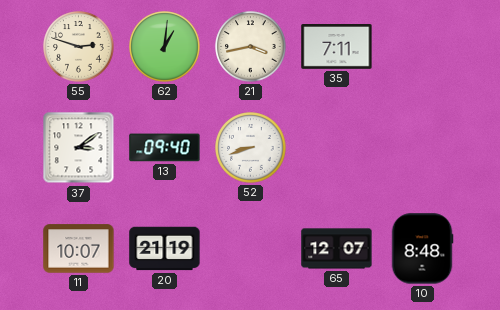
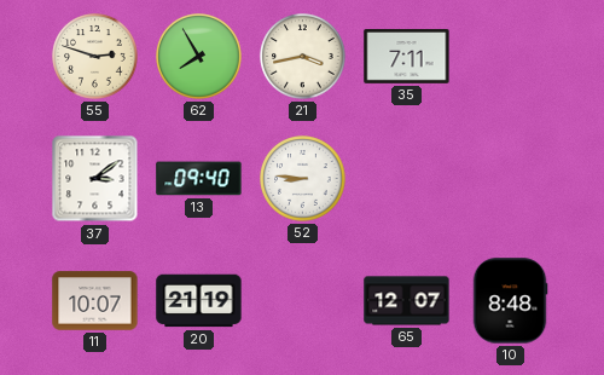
62: 1:01 -> 7:55
52: 8:42 -> 8:46
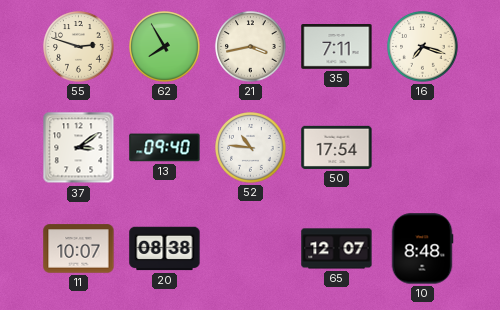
16: none -> 7:18
52: 8:46 -> 10:46
50: none -> 17:54
20: 21:19 -> 08:38
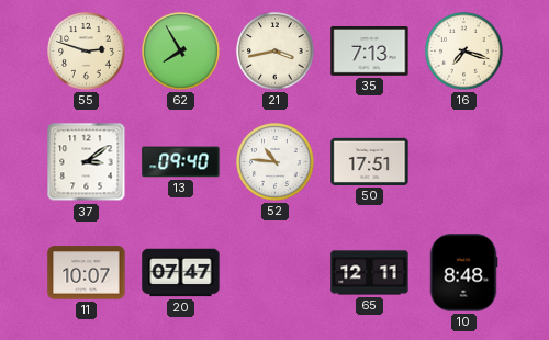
35: 7:11 -> 7:13
50: 17:54 -> 17:51
20: 08:38 -> 07:47
65: 12:07 -> 12:11
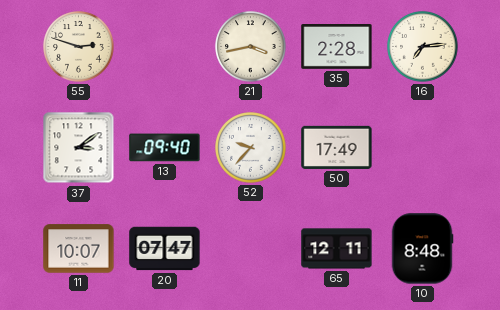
62: 7:55 -> none
35: 7:13 -> 2:28
16: 7:18 -> 7:14
52: 10:46 -> 9:37
50: 17:51 -> 17:49
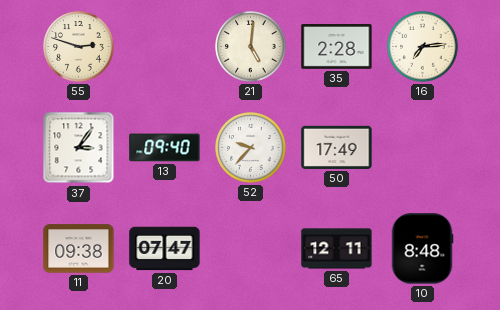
21: 3:43 -> 5:01
37: 3:09 -> 3:06
11: 10:07 -> 09:38
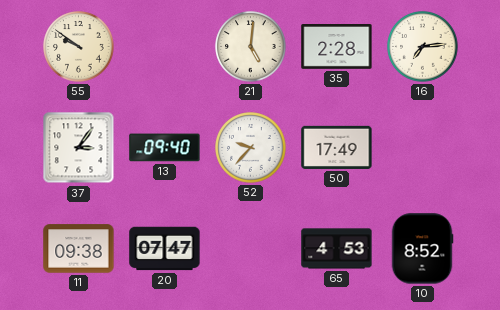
55: 2:48 -> 9:51
65: 12:11 -> 4:53
10: 8:48 -> 8:52
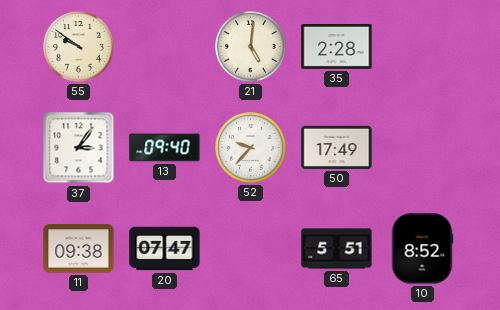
16: 7:14 -> none
65: 4:53 -> 5:51
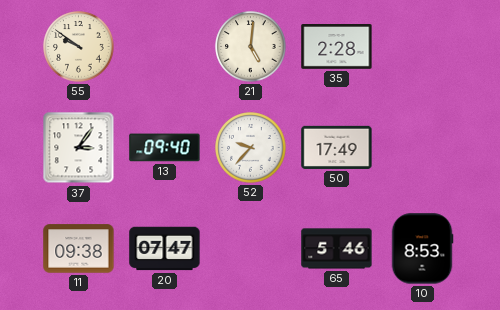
65: 5:51 -> 5:46
10: 8:52 -> 8:53
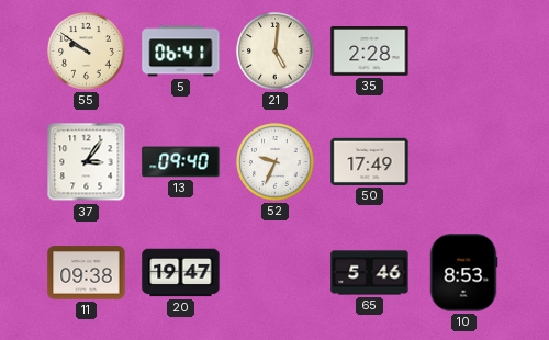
5: none -> 06:41
52: 9:37 -> 9:34
20: 07:47 -> 19:47
